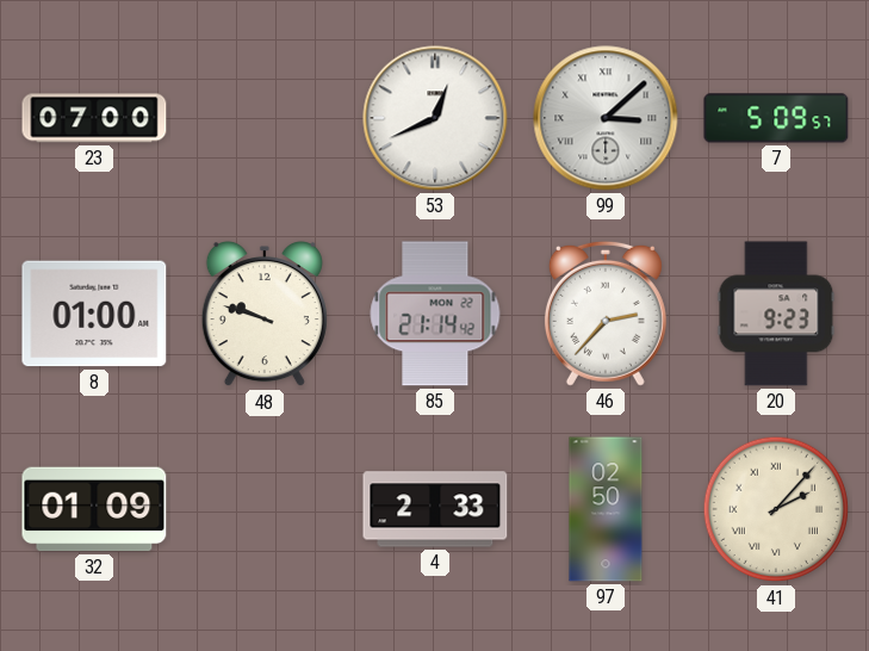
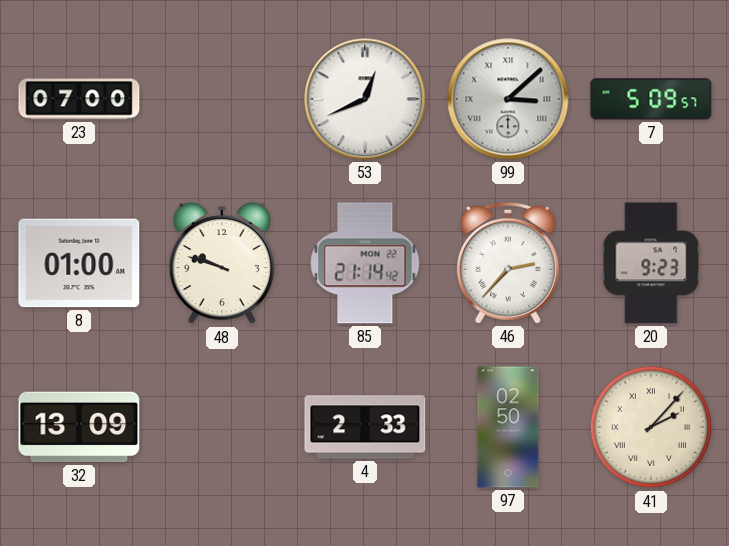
32: 01:09 -> 13:09
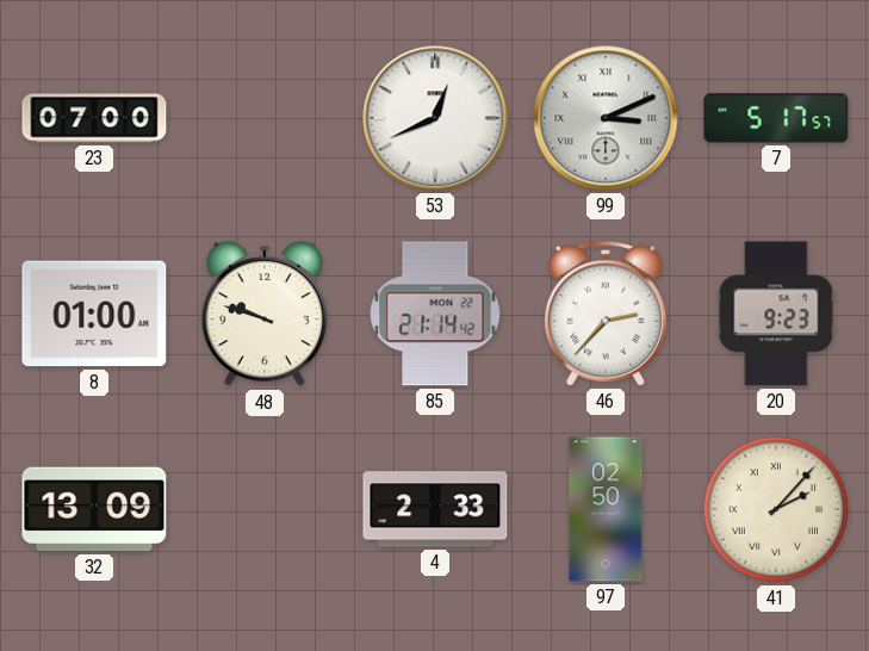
99: 3:08 -> 3:11
7: 5:09 -> 5:17
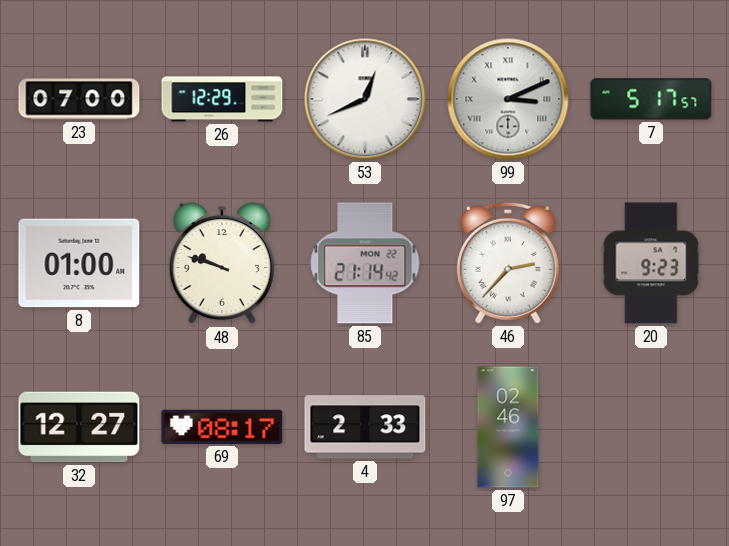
26: none -> 12:29
32: 13:09 -> 12:27
69: none -> 08:17
97: 02:50 -> 02:46
41: 2:07 -> none
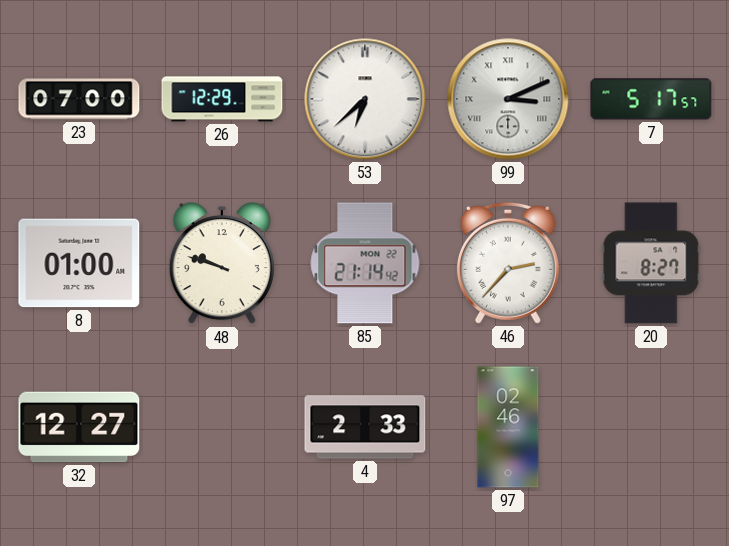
53: 12:41 -> 6:38
20: 9:23 -> 8:27
69: 08:17 -> none
